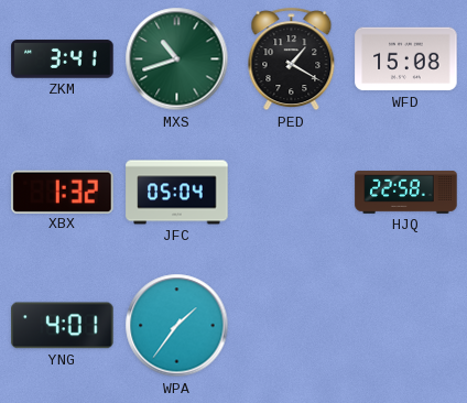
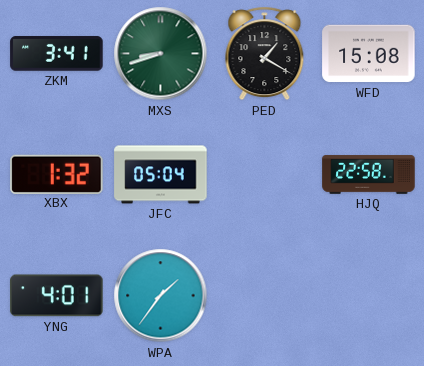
MXS: 10:42 -> 8:42
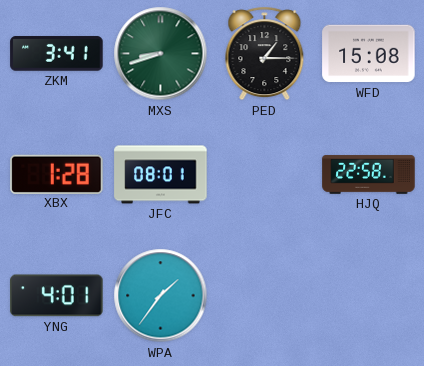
PED: 1:20 -> 1:15
XBX: 1:32 -> 1:28
JFC: 05:04 -> 08:01
